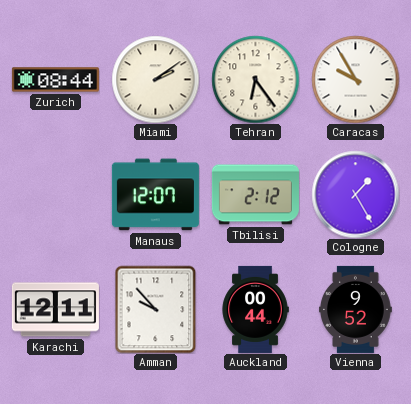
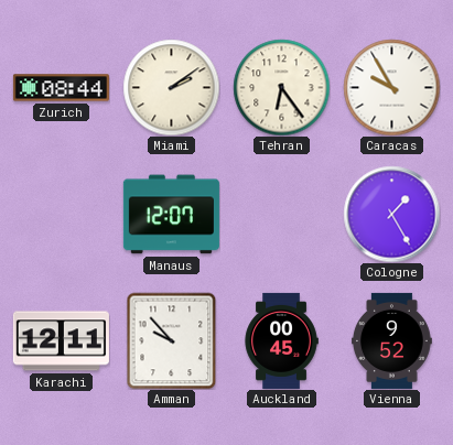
Tbilisi: 2:12 -> none
Auckland: 00:44 -> 00:45
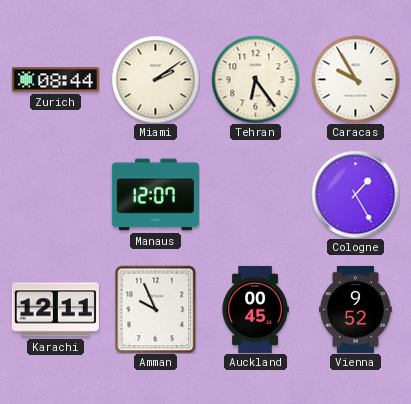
Amman: 9:53 -> 9:56
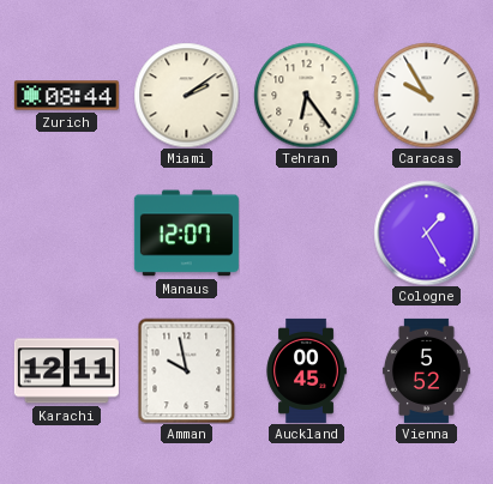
Amman: 9:56 -> 9:58
Vienna: 9:52 -> 5:52
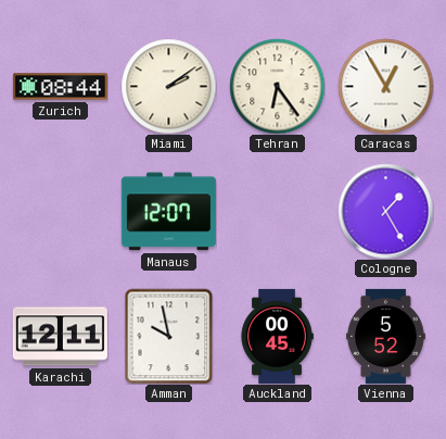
Caracas: 9:55 -> 12:55
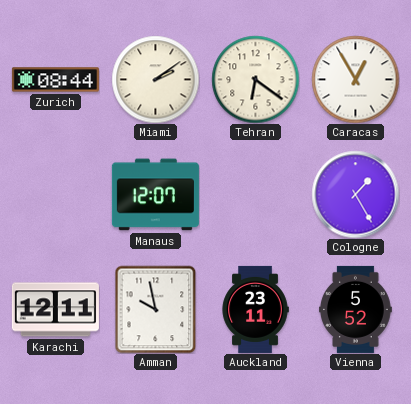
Tehran: 6:24 -> 6:21
Auckland: 00:45 -> 23:11
